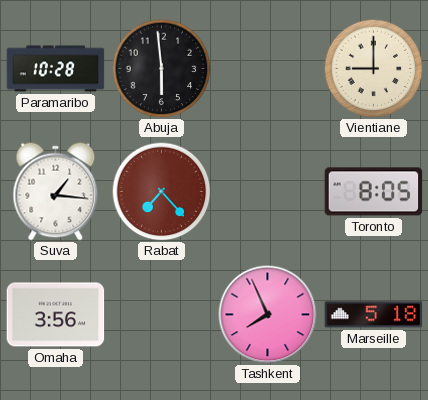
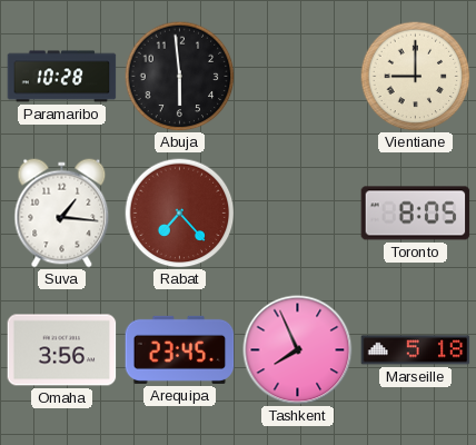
Arequipa: none -> 23:45
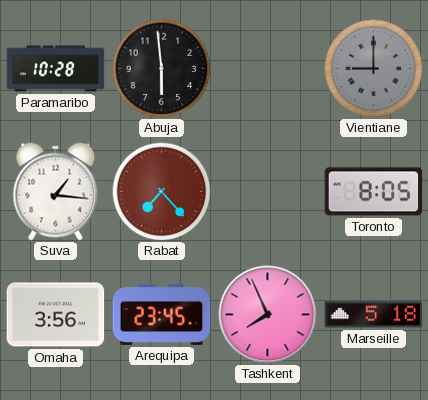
Vientiane dial: cream -> grey
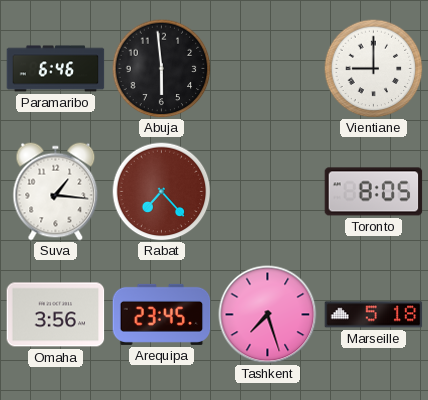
Paramaribo: 10:28 -> 6:46
Vientiane dial: grey -> white
Tashkent: 7:56 -> 7:27
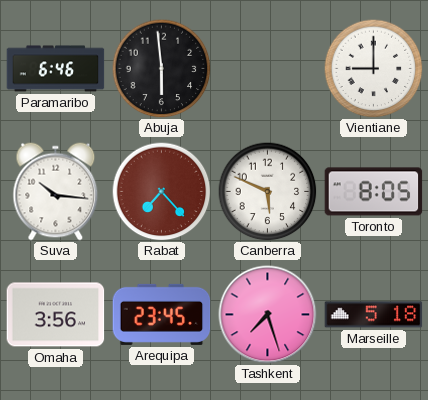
Suva: 1:16 -> 10:16
Canberra: none -> 5:49
